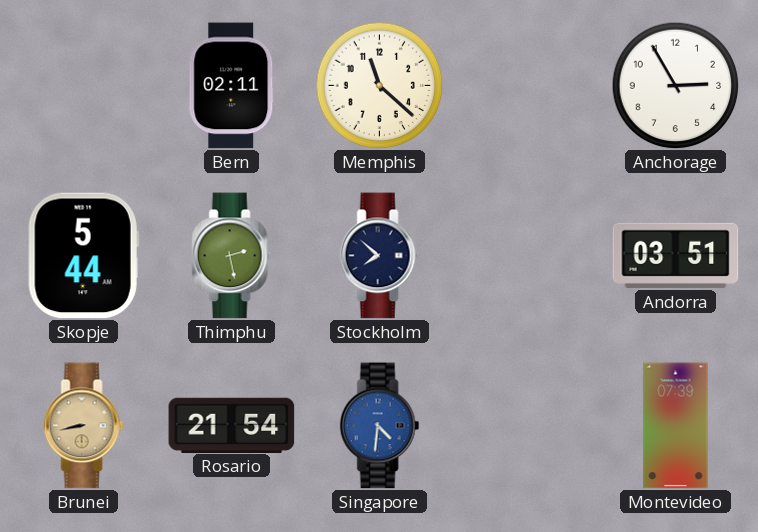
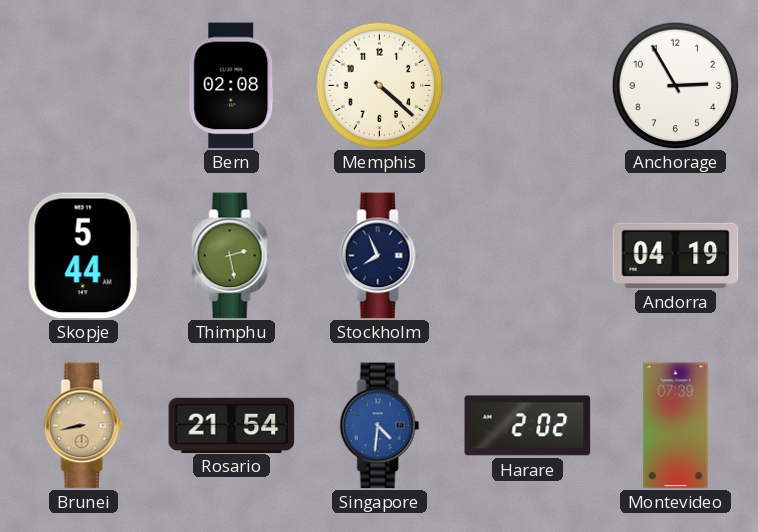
Bern: 02:11 -> 02:08
Memphis: 11:22 -> 4:22
Stockholm: 7:52 -> 7:56
Andorra: 03:51 -> 04:19
Harare: none -> 2:02
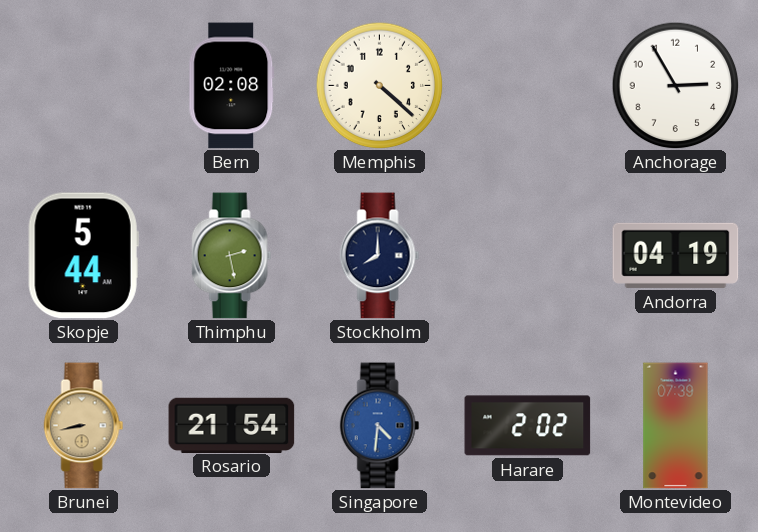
Stockholm: 7:56 -> 8:00
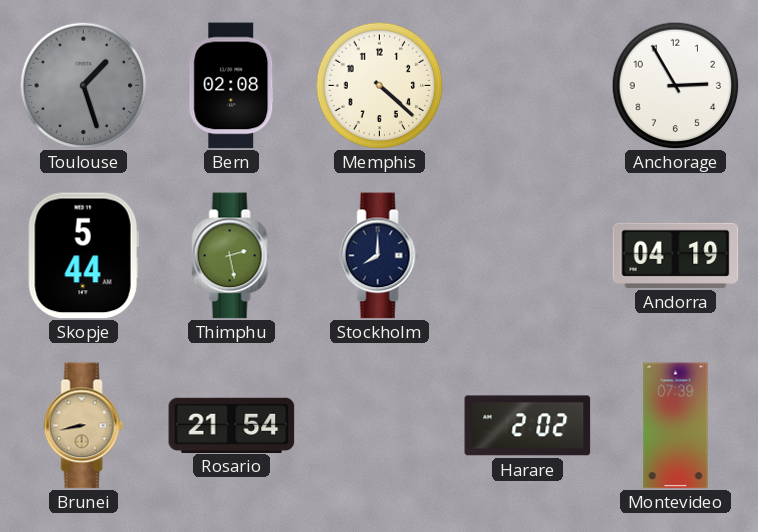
Toulouse: none -> 1:27
Singapore: 4:31 -> none
